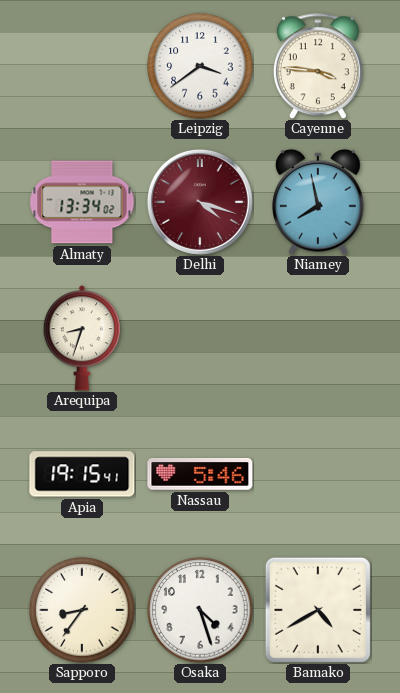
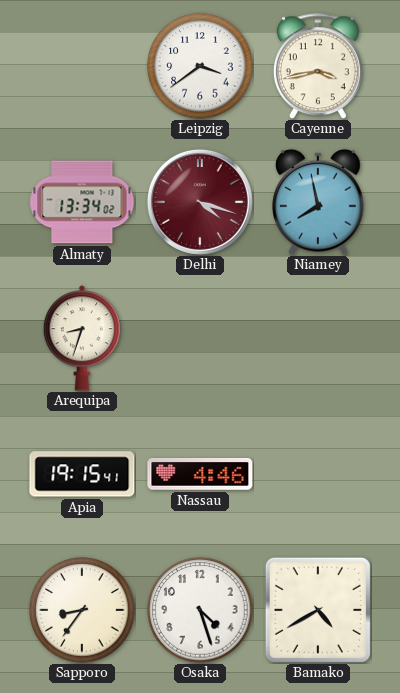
Cayenne: 3:46 -> 3:43
Nassau: 5:46 -> 4:46
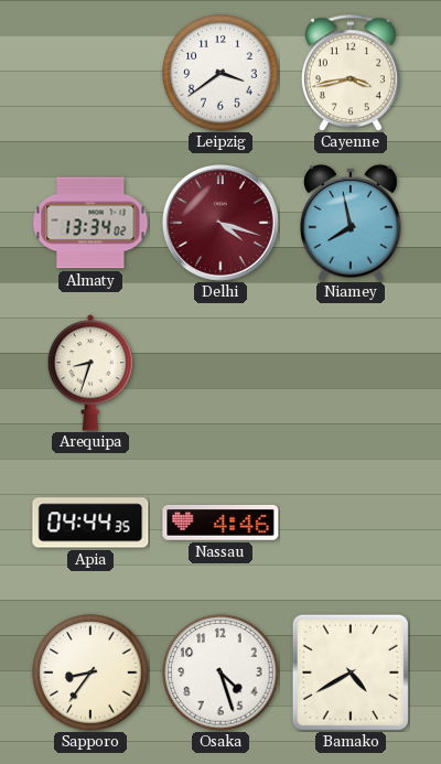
Apia: 19:15 -> 04:44
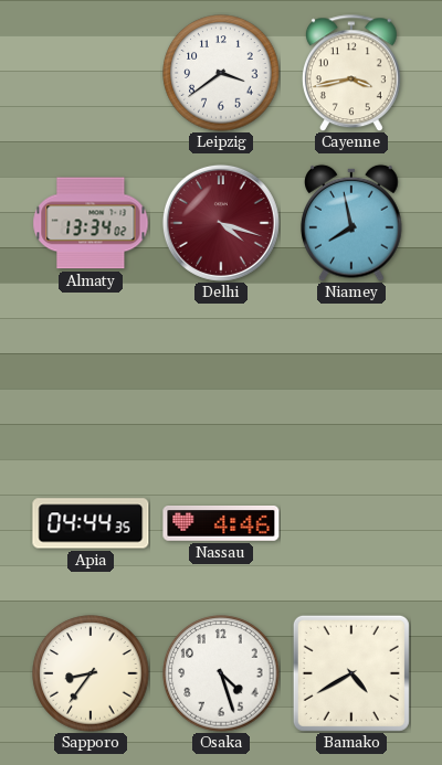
Arequipa: 8:33 -> none
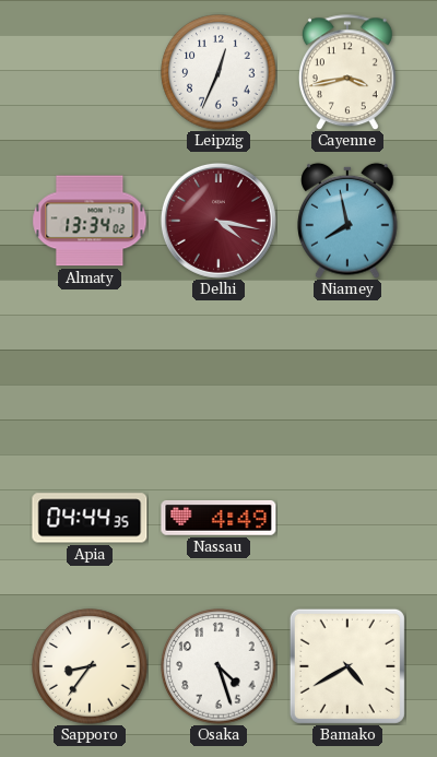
Leipzig: 3:39 -> 12:34
Delhi: 4:18 -> 4:17
Nassau: 4:46 -> 4:49
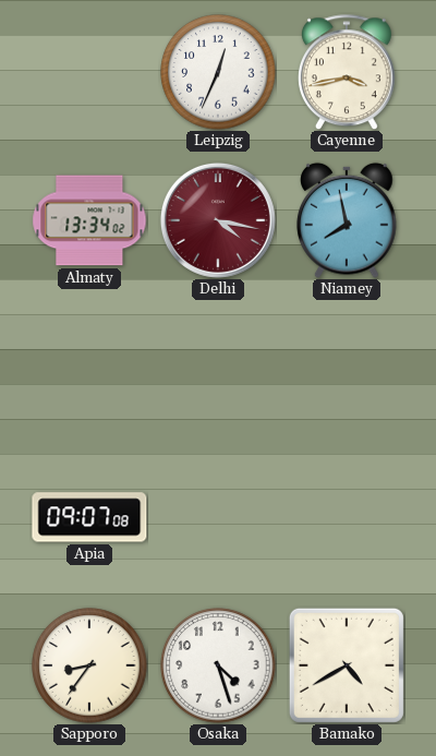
Apia: 04:44 -> 09:07
Nassau: 4:49 -> none
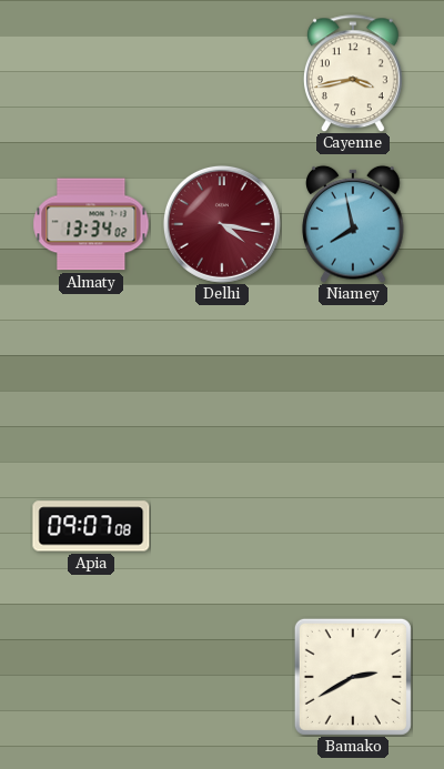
Leipzig: 12:34 -> none
Sapporo: 8:36 -> none
Osaka: 4:27 -> none
Bamako: 4:40 -> 2:40
